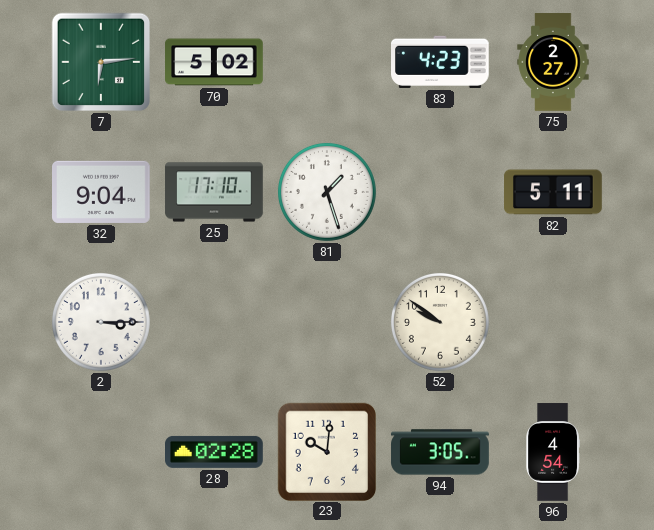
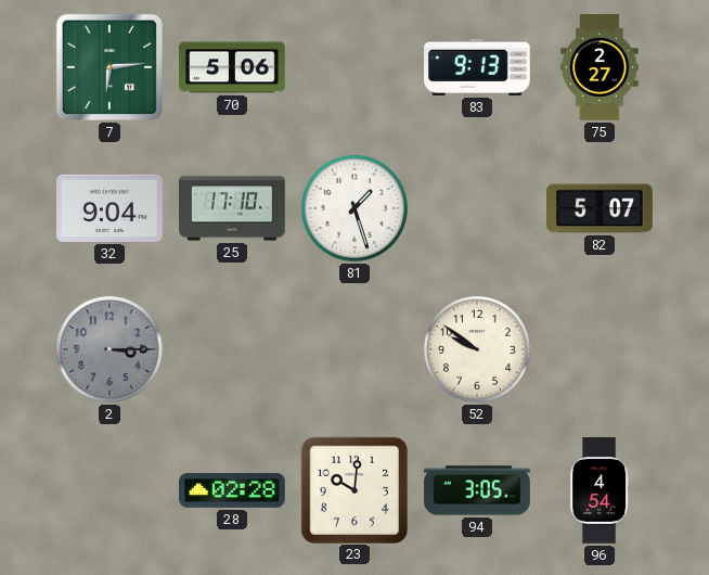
70: 5:02 -> 5:06
83: 4:23 -> 9:13
82: 5:11 -> 5:07
2 dial: white -> grey
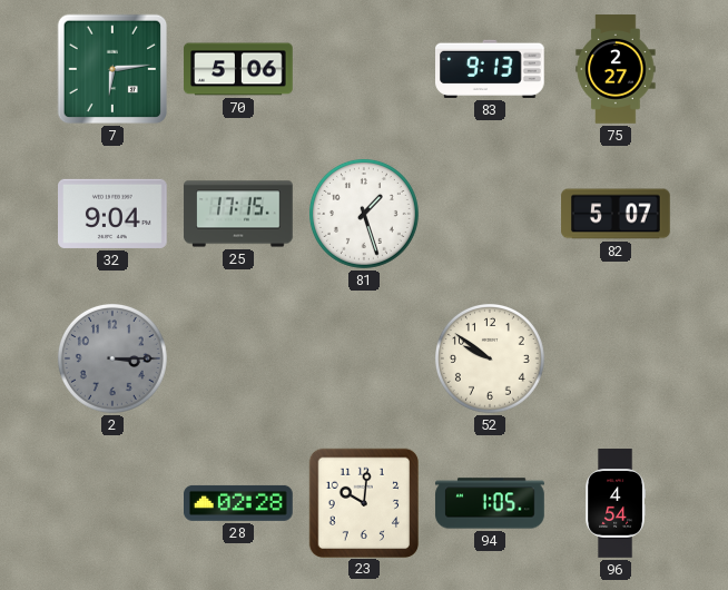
25: 17:10 -> 17:15
94: 3:05 -> 1:05
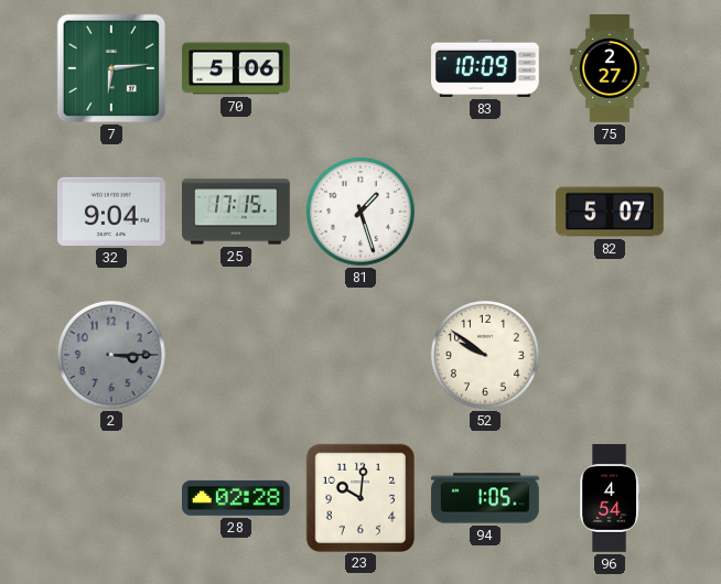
83: 9:13 -> 10:09
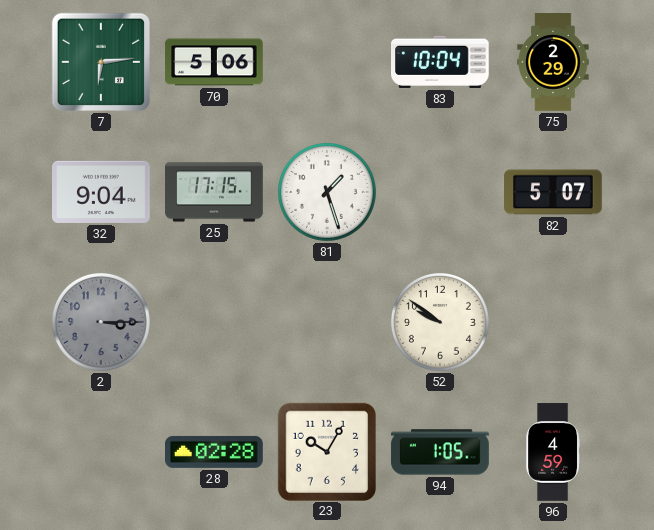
83: 10:09 -> 10:04
75: 2:27 -> 2:29
23: 10:01 -> 10:05
96: 4:54 -> 4:59
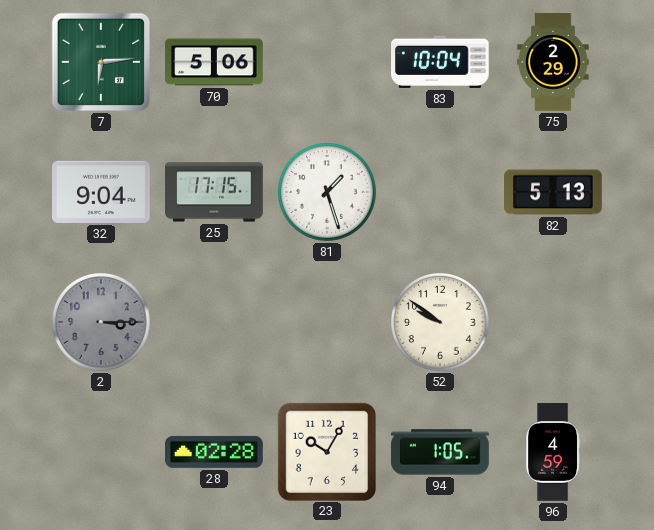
82: 5:07 -> 5:13
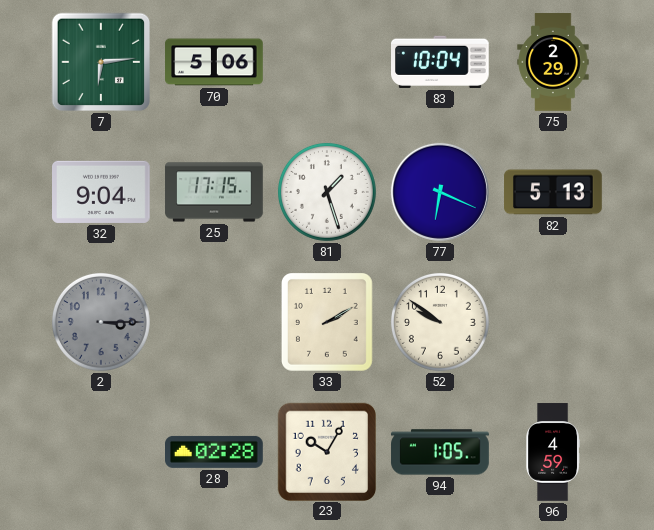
77: none -> 6:19
33: none -> 2:10
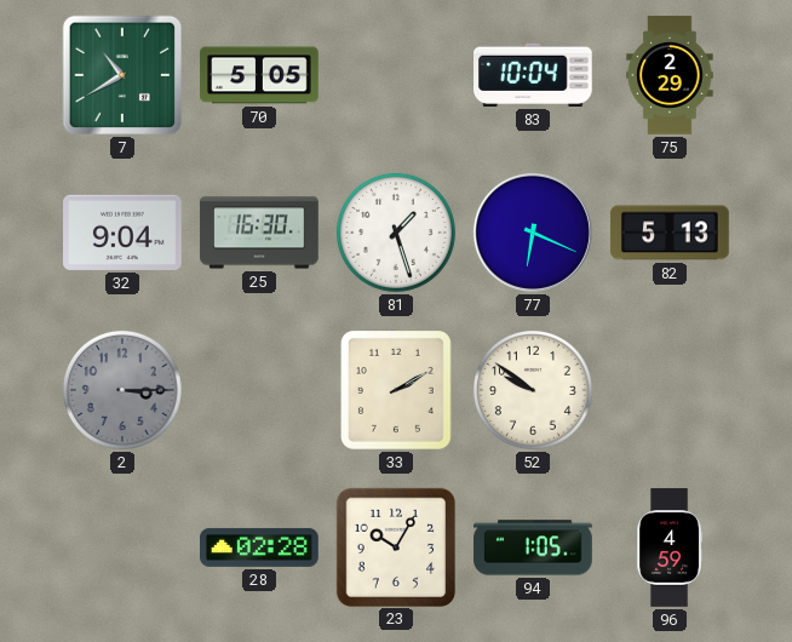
7: 6:14 -> 10:40
70: 5:06 -> 5:05
25: 17:15 -> 16:30
